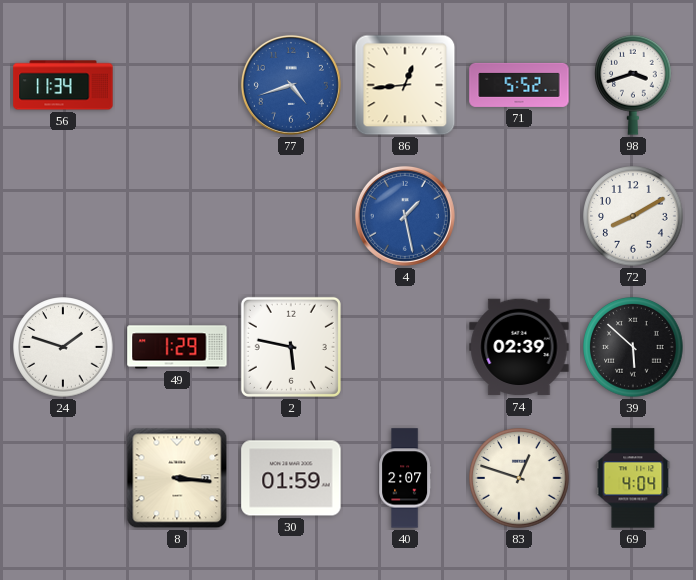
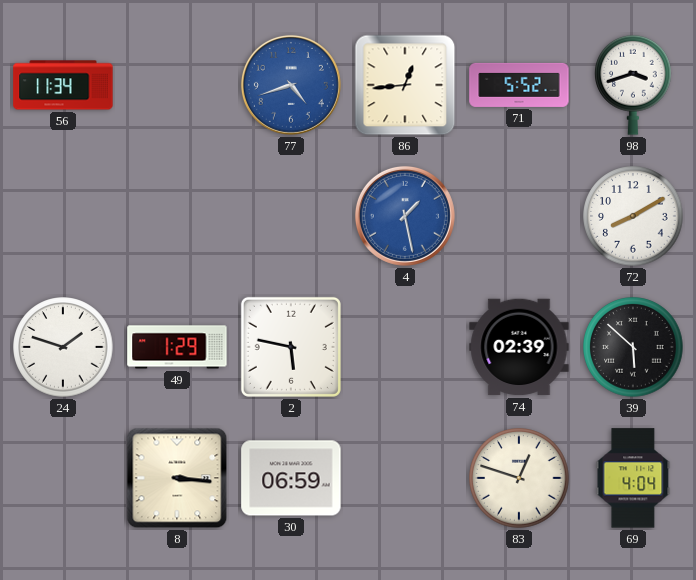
30: 01:59 -> 06:59
40: 2:07 -> none
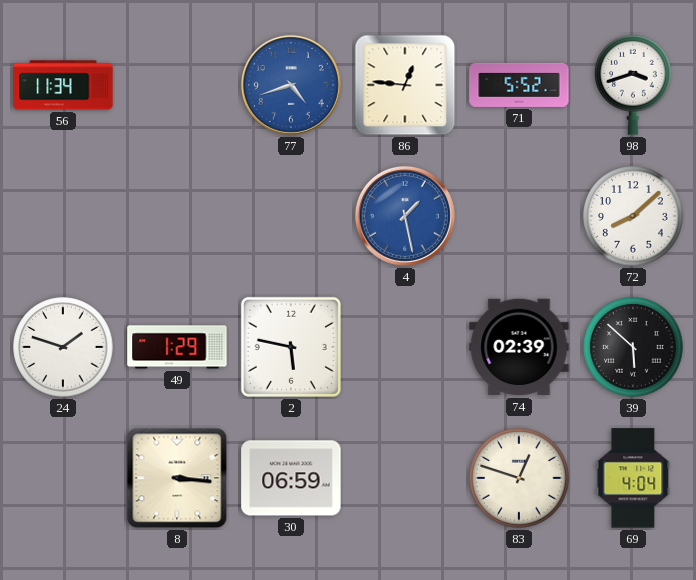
86: 12:44 -> 12:46
72: 8:10 -> 8:08
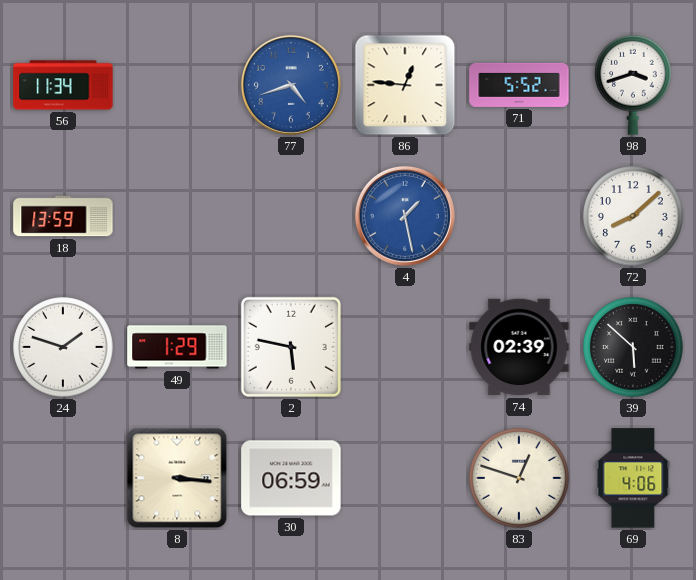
18: none -> 13:59
69: 4:04 -> 4:06
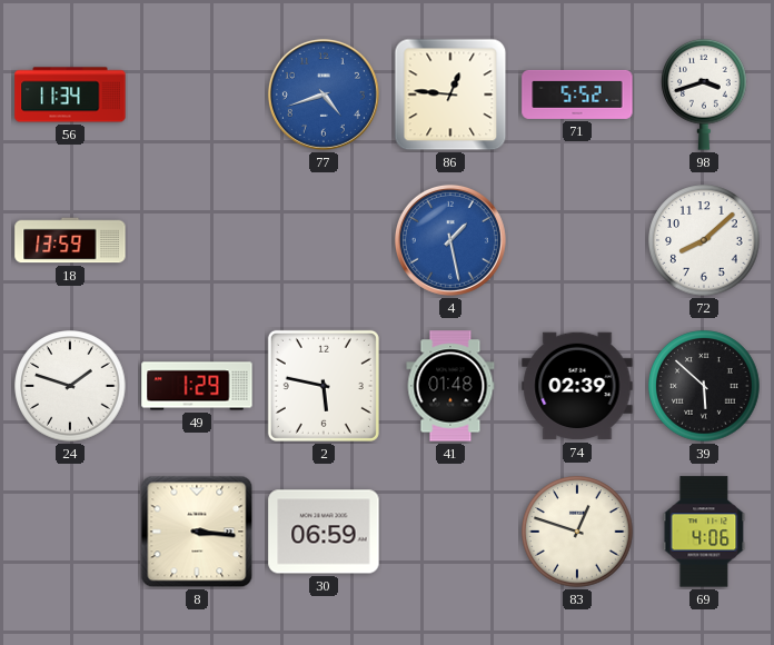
41: none -> 01:48
